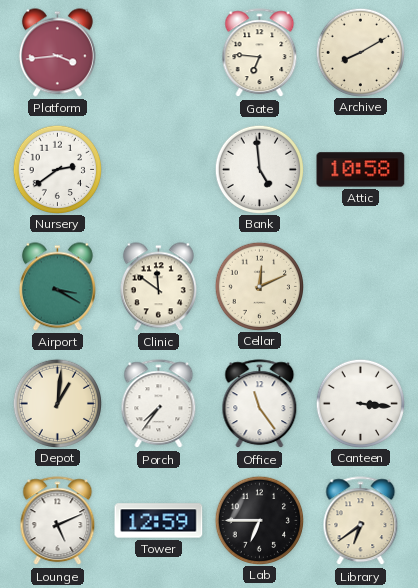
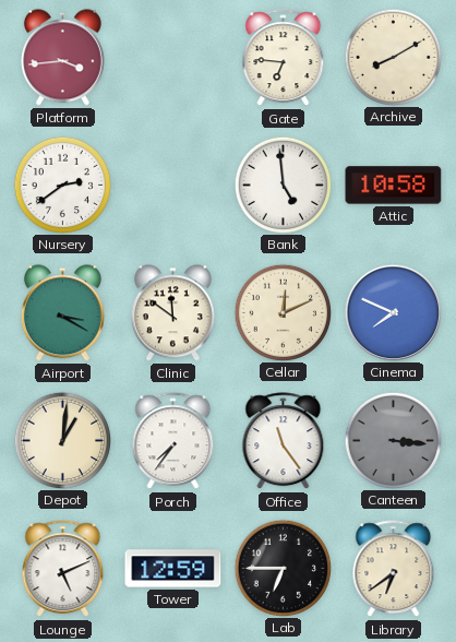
Cinema: none -> 7:49
Canteen dial: white -> grey
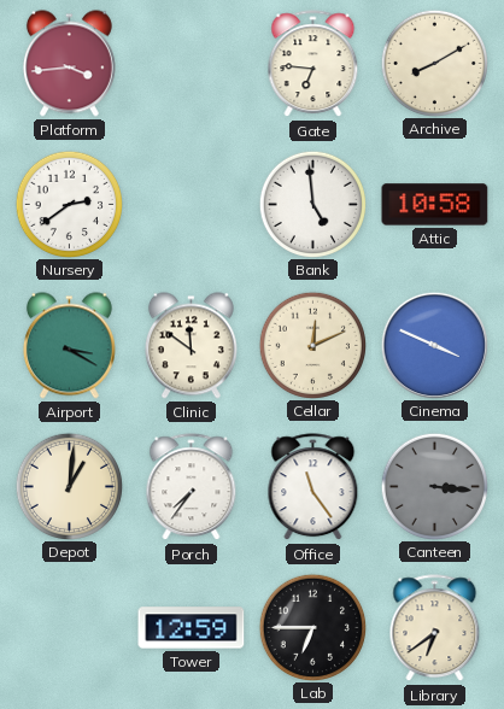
Cinema: 7:49 -> 3:49
Lounge: 5:11 -> none
